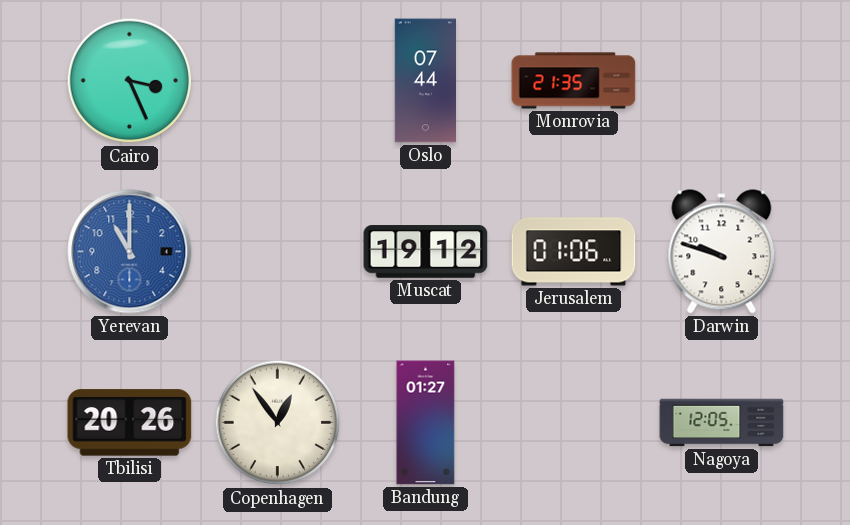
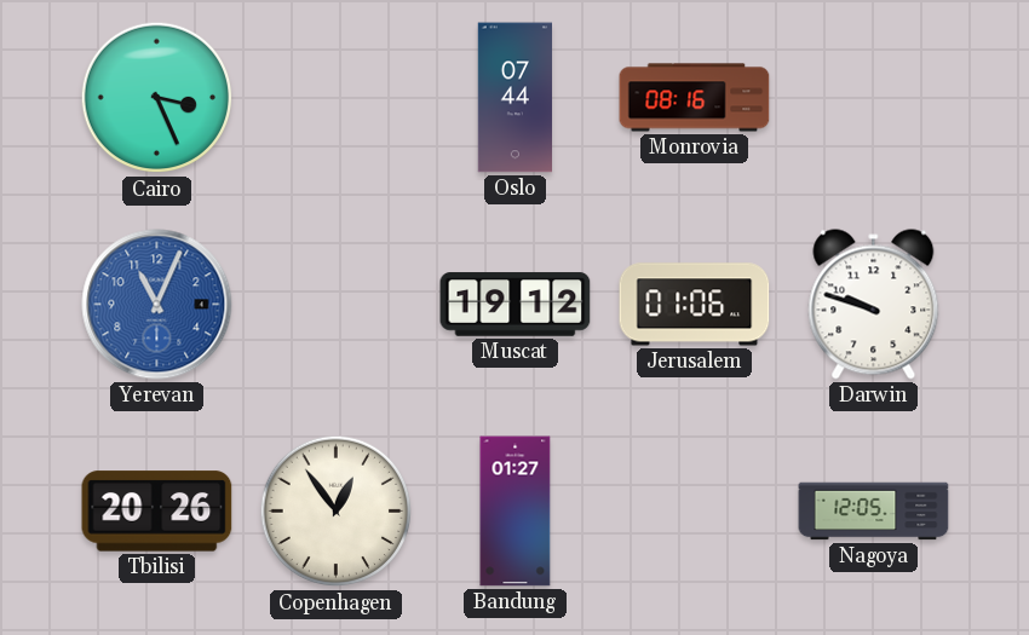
Monrovia: 21:35 -> 08:16
Yerevan: 11:00 -> 11:04
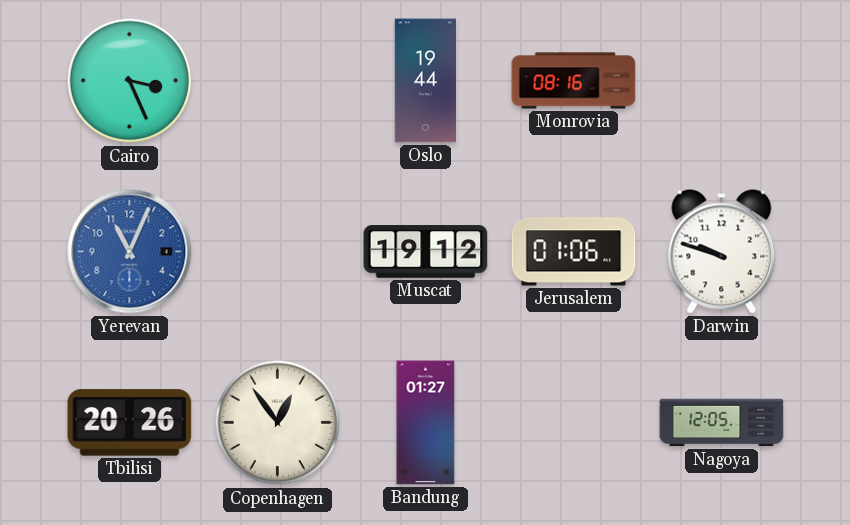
Oslo: 07:44 -> 19:44
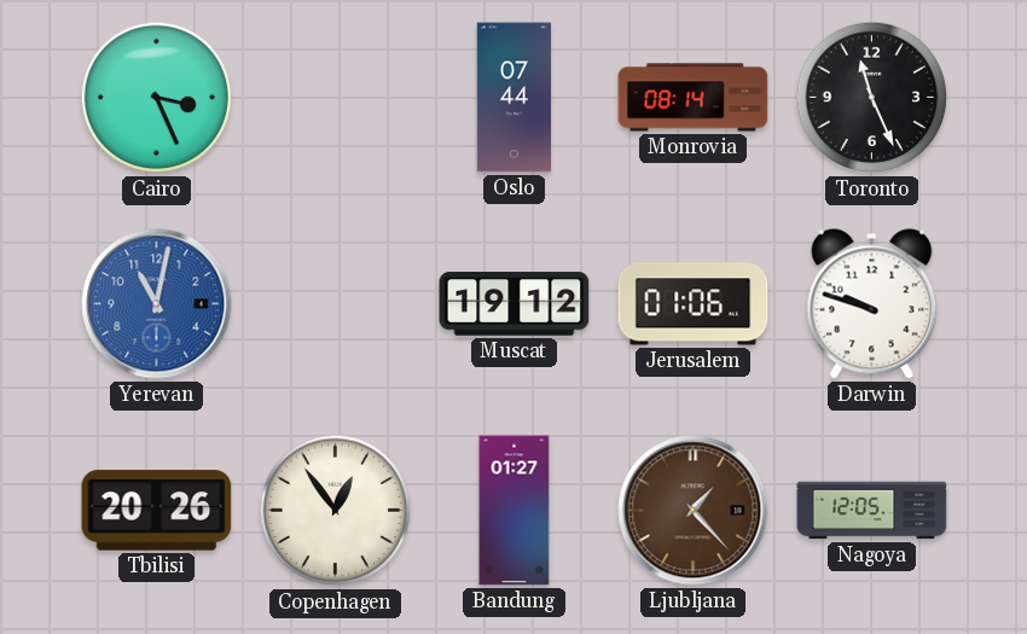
Oslo: 19:44 -> 07:44
Monrovia: 08:16 -> 08:14
Toronto: none -> 11:26
Yerevan: 11:04 -> 11:02
Ljubljana: none -> 1:23
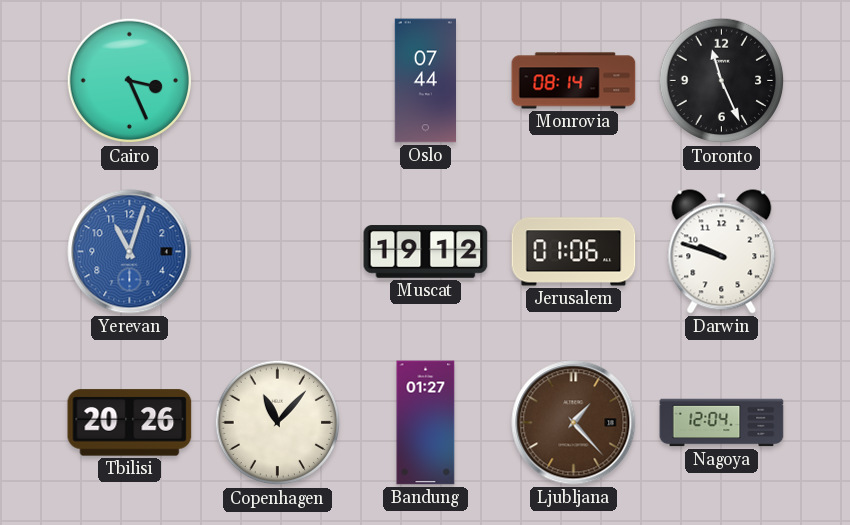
Yerevan: 11:02 -> 11:03
Copenhagen: 12:54 -> 11:07
Nagoya: 12:05 -> 12:04
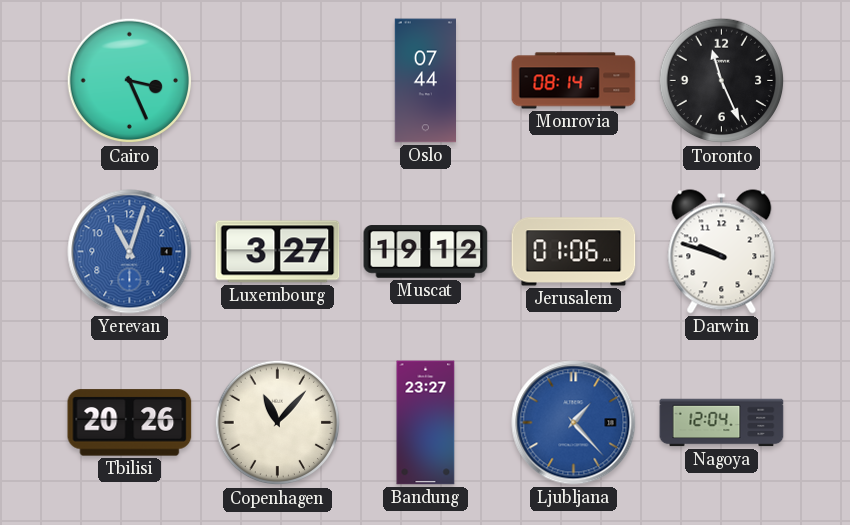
Luxembourg: none -> 3:27
Bandung: 01:27 -> 23:27
Ljubljana dial: brown -> blue
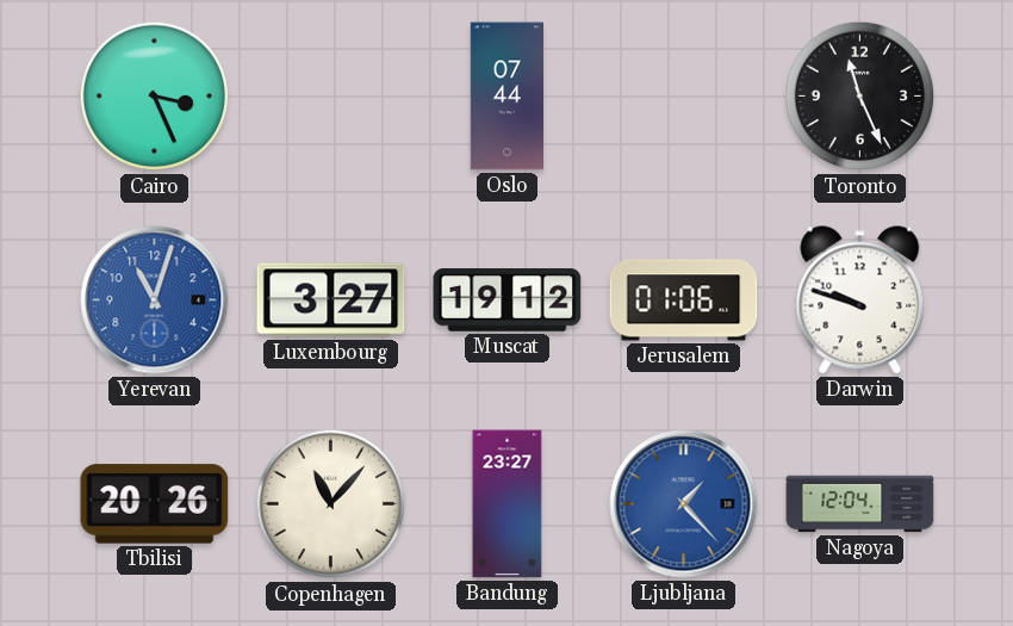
Monrovia: 08:14 -> none
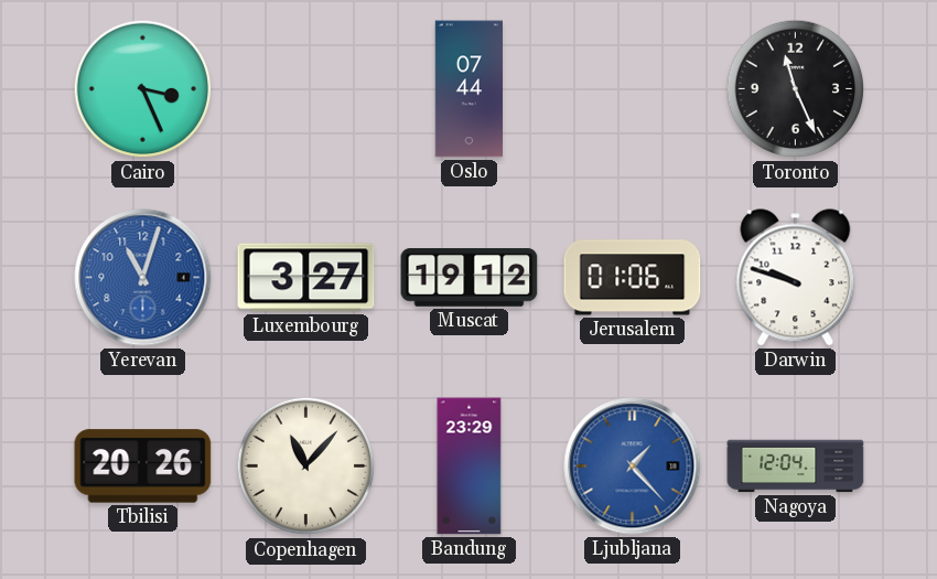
Bandung: 23:27 -> 23:29
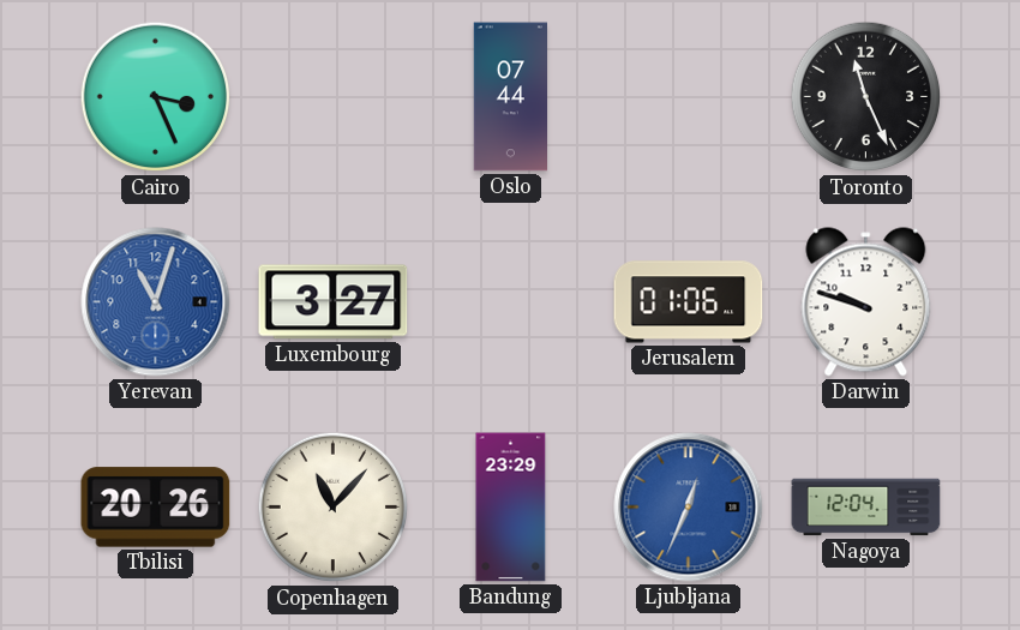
Muscat: 19:12 -> none
Ljubljana: 1:23 -> 12:34
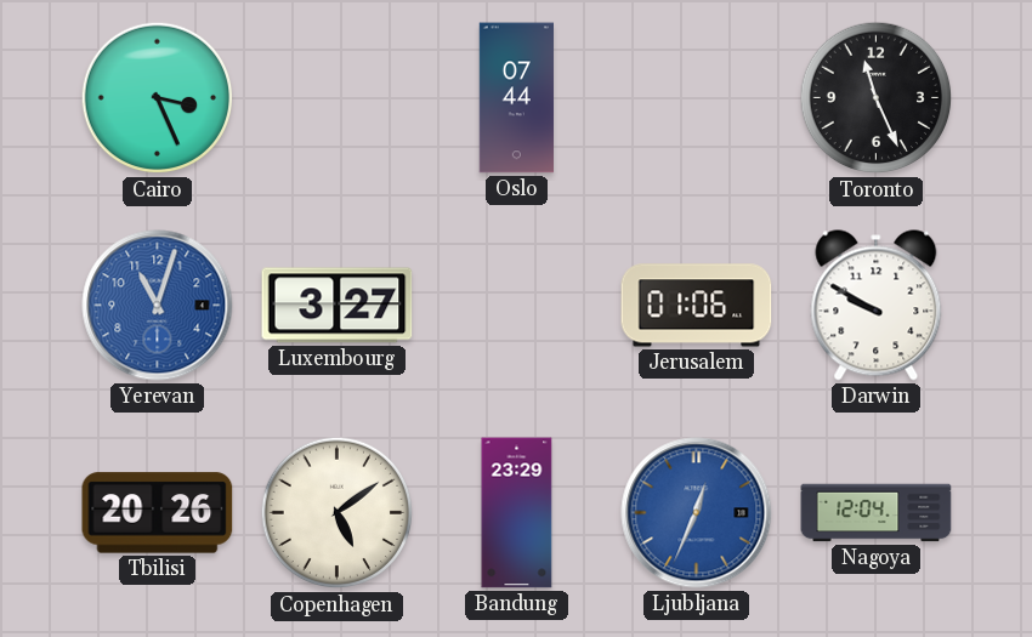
Darwin: 9:48 -> 9:50
Copenhagen: 11:07 -> 5:09
